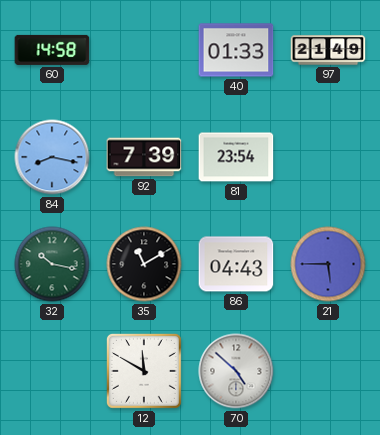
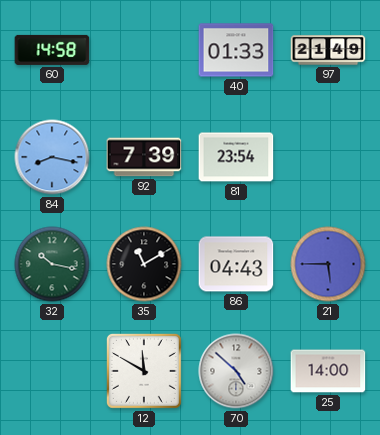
25: none -> 14:00
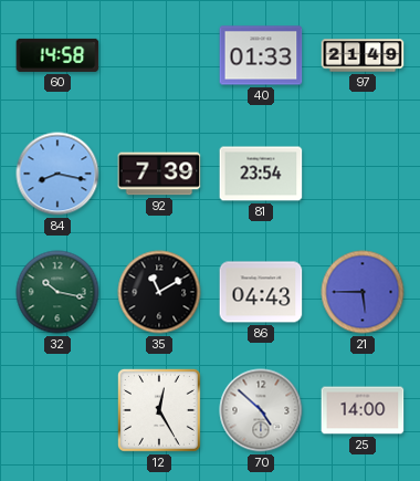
12: 11:50 -> 12:25
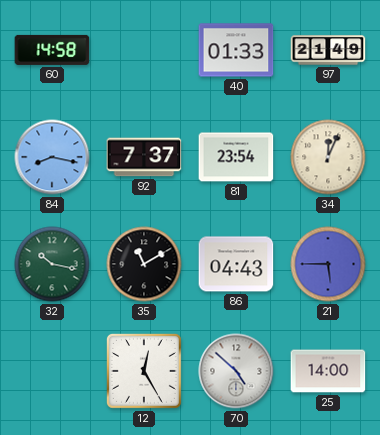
92: 7:39 -> 7:37
34: none -> 12:04
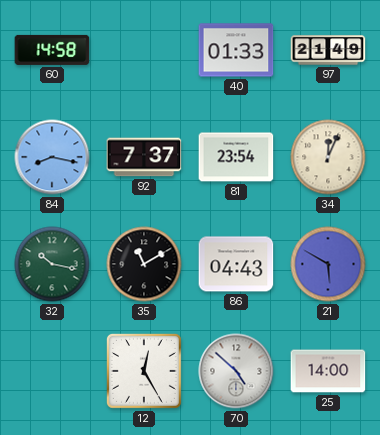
21: 5:45 -> 5:50
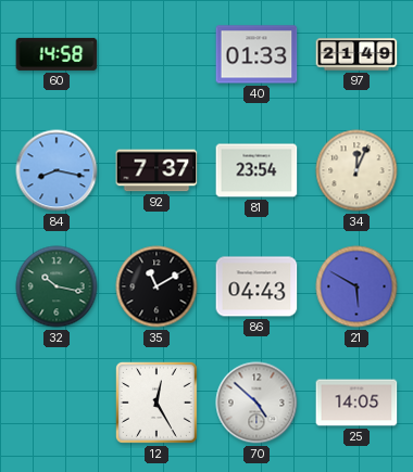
25: 14:00 -> 14:05
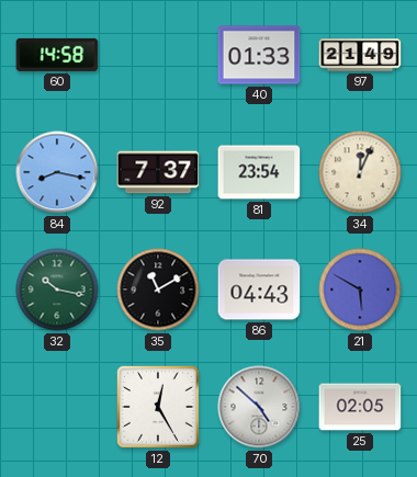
25: 14:05 -> 02:05
